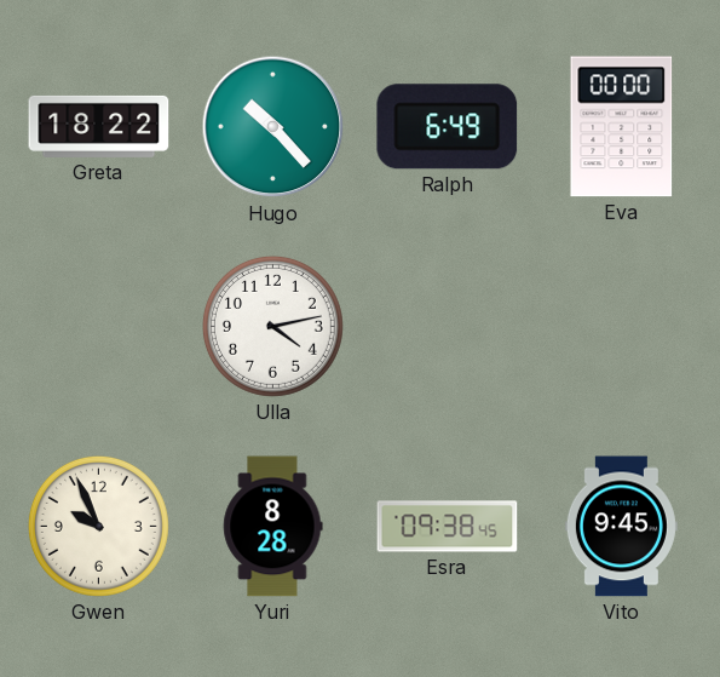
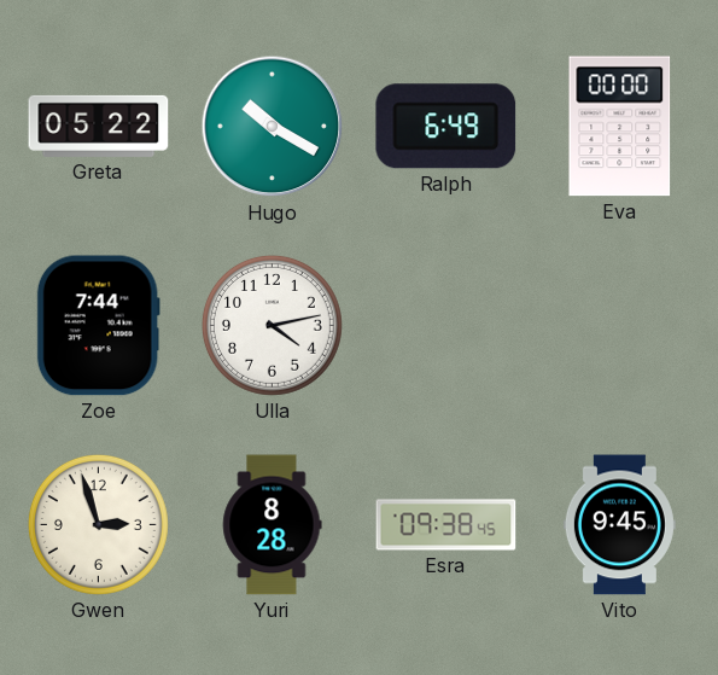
Greta: 18:22 -> 05:22
Hugo: 10:23 -> 10:20
Zoe: none -> 7:44
Gwen: 9:56 -> 2:57
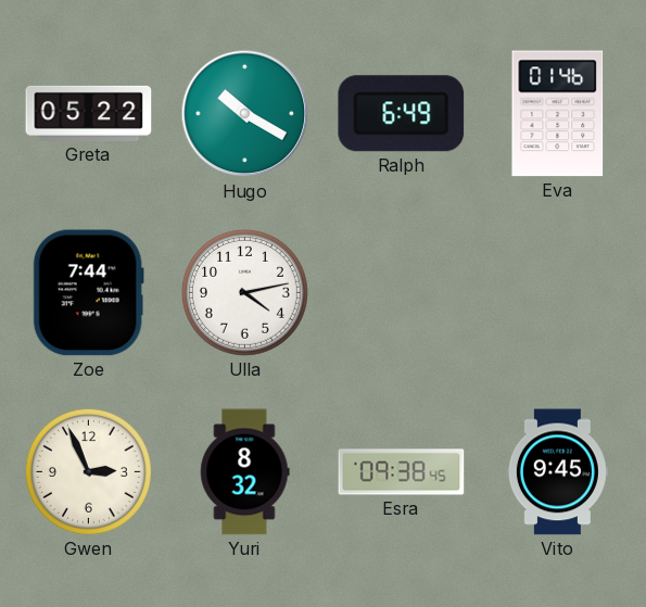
Eva: 00:00 -> 01:46
Gwen: 2:57 -> 2:56
Yuri: 8:28 -> 8:32
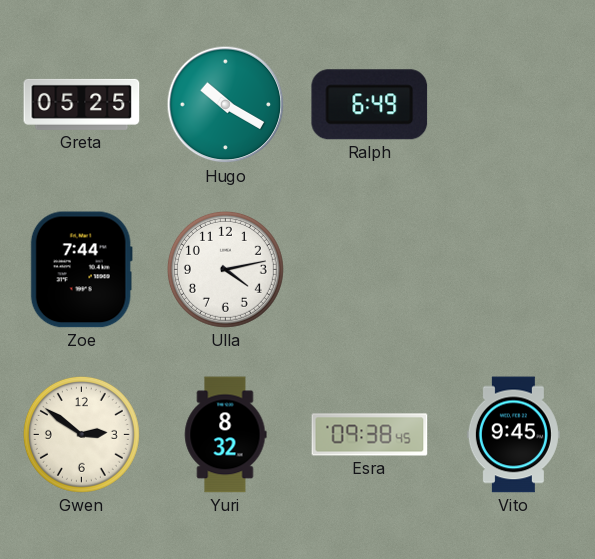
Greta: 05:22 -> 05:25
Eva: 01:46 -> none
Gwen: 2:56 -> 2:51
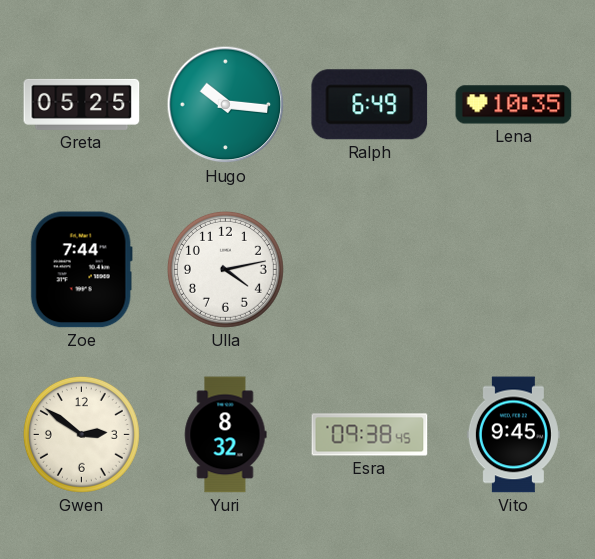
Hugo: 10:20 -> 10:16
Lena: none -> 10:35
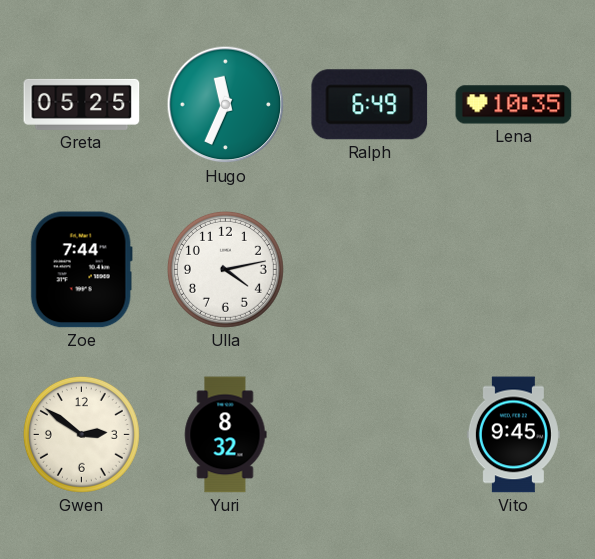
Hugo: 10:16 -> 11:34
Esra: 09:38 -> none
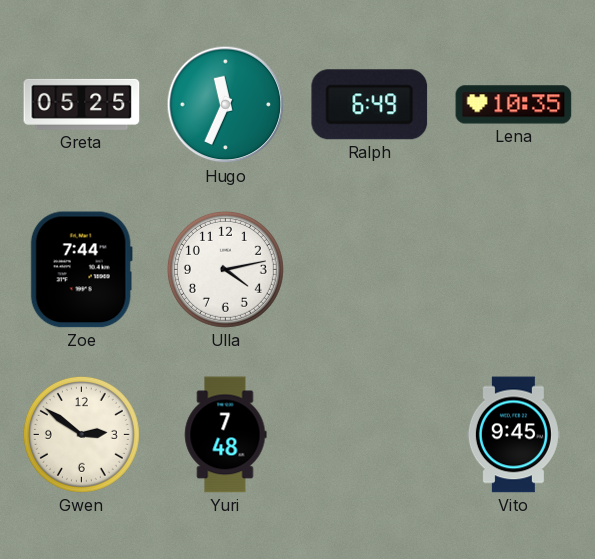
Yuri: 8:32 -> 7:48
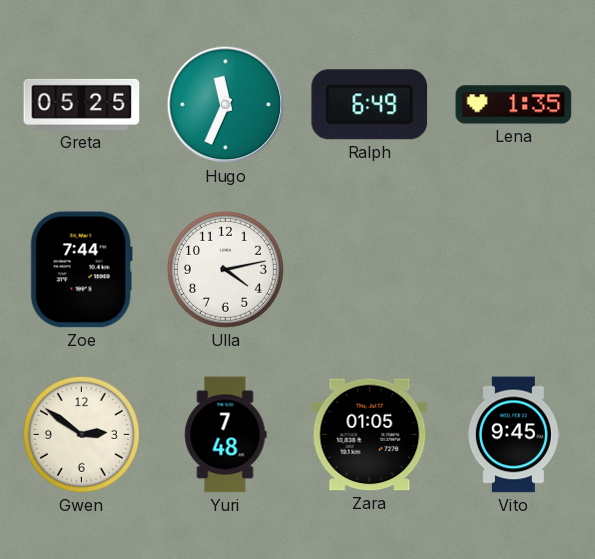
Lena: 10:35 -> 1:35
Zara: none -> 01:05
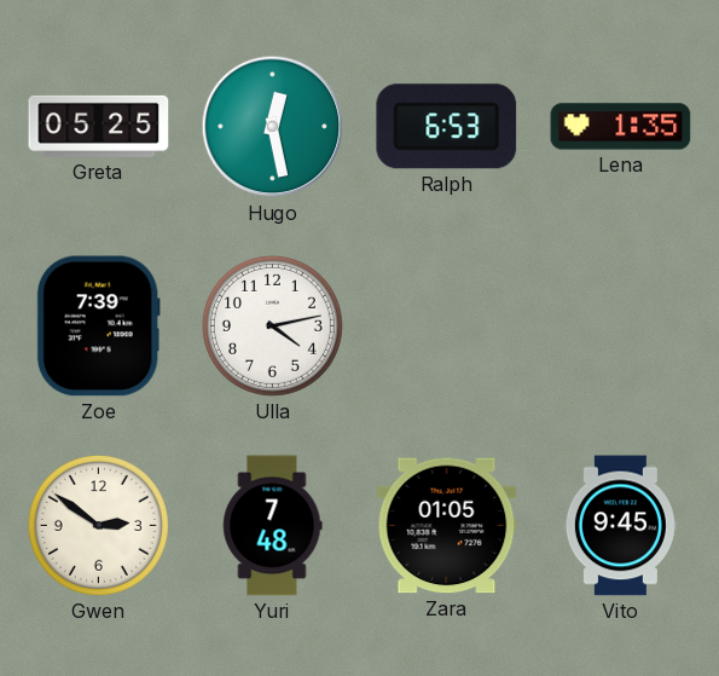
Hugo: 11:34 -> 12:28
Ralph: 6:49 -> 6:53
Zoe: 7:44 -> 7:39
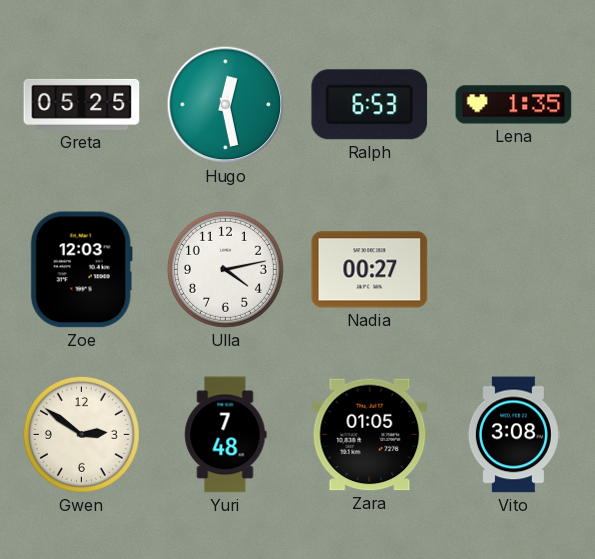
Zoe: 7:39 -> 12:03
Nadia: none -> 00:27
Vito: 9:45 -> 3:08
